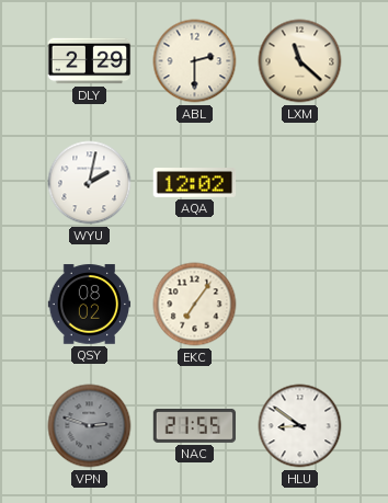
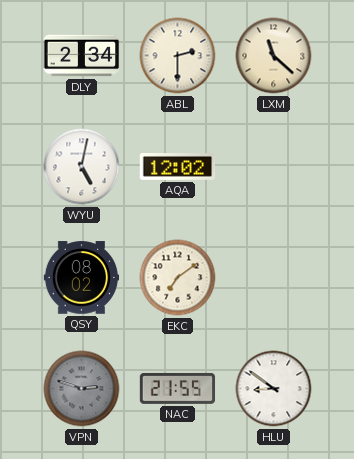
DLY: 2:29 -> 2:34
WYU: 2:02 -> 5:02
EKC: 7:06 -> 7:09
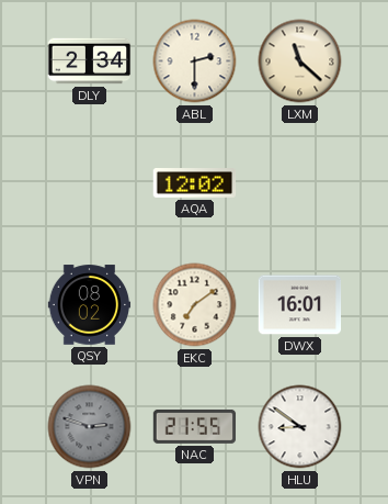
WYU: 5:02 -> none
DWX: none -> 16:01
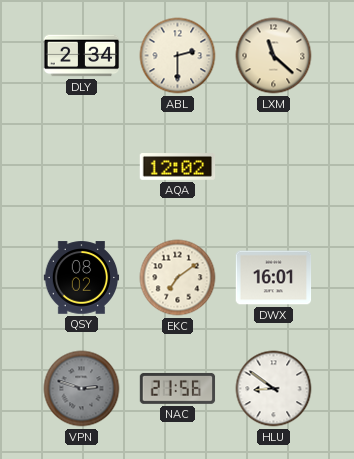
NAC: 21:55 -> 21:56
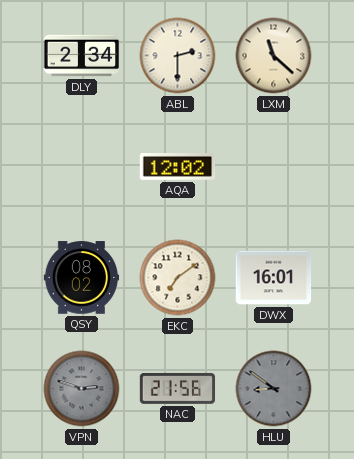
HLU dial: white -> grey
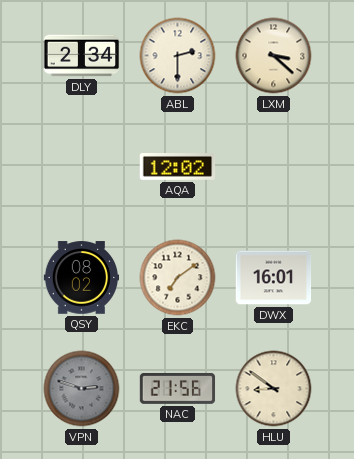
LXM: 11:22 -> 3:22
HLU dial: grey -> cream
